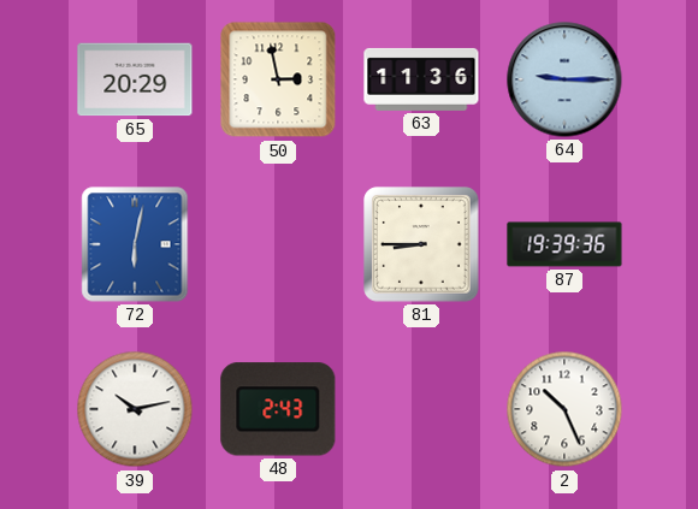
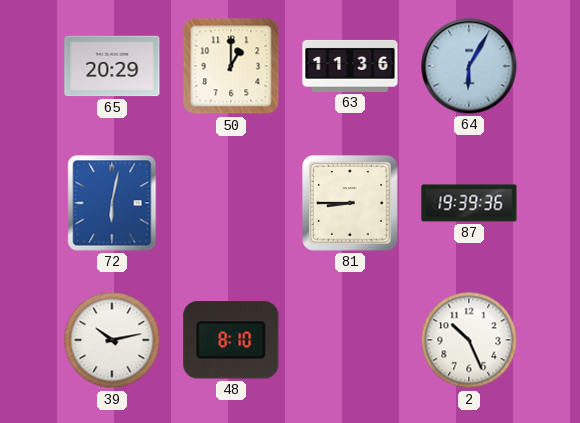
50: 2:58 -> 1:00
64: 9:15 -> 6:05
48: 2:43 -> 8:10
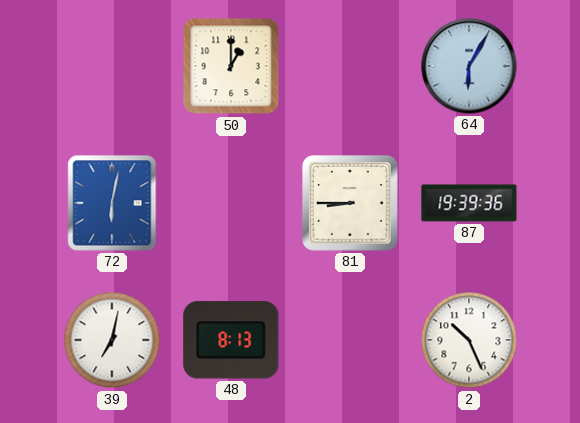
65: 20:29 -> none
63: 11:36 -> none
39: 10:13 -> 7:02
48: 8:10 -> 8:13
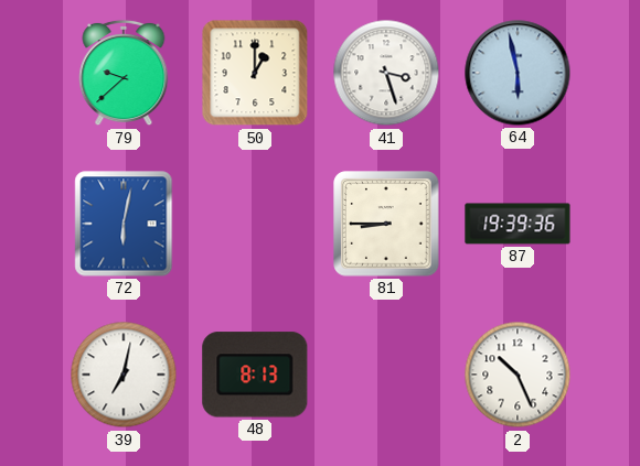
79: none -> 9:38
41: none -> 3:27
64: 6:05 -> 5:58
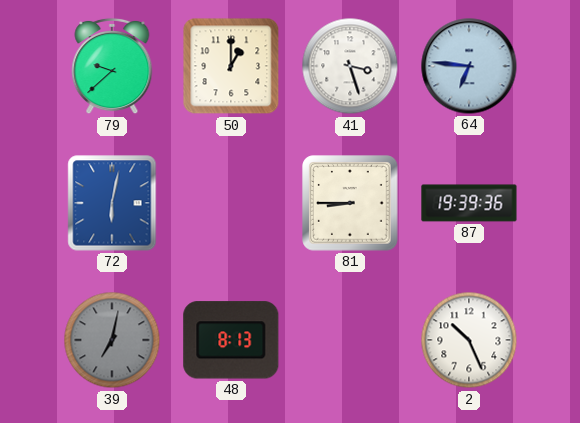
64: 5:58 -> 6:46
39 dial: white -> grey
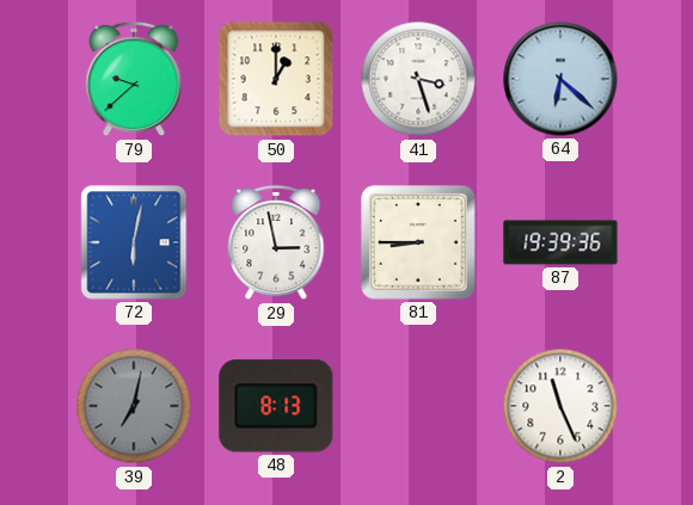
64: 6:46 -> 6:22
29: none -> 2:58
2: 10:26 -> 11:26
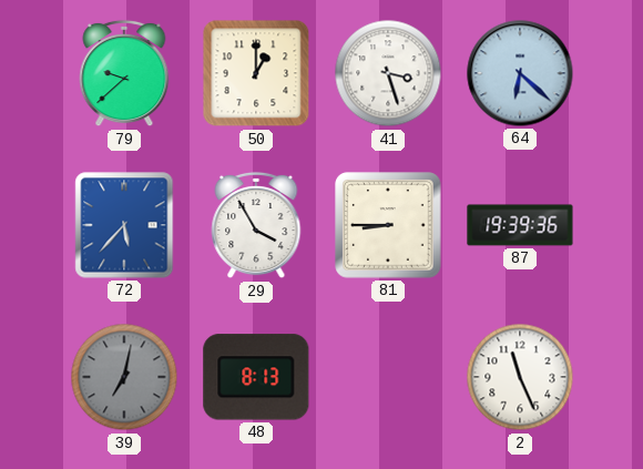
72: 6:02 -> 5:37
29: 2:58 -> 3:55
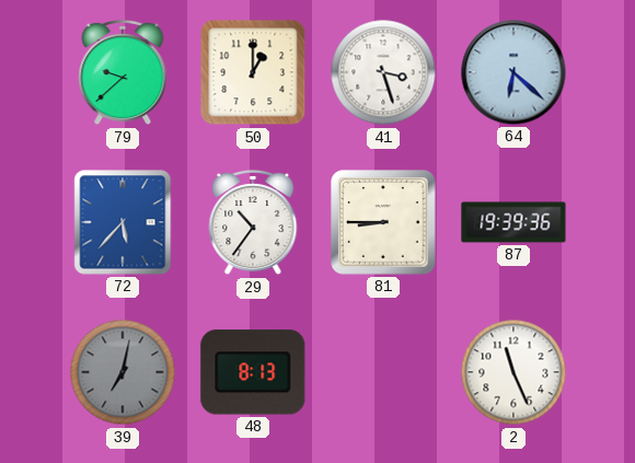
29: 3:55 -> 10:36
